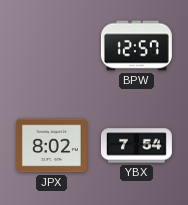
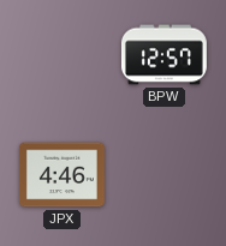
JPX: 8:02 -> 4:46
YBX: 7:54 -> none
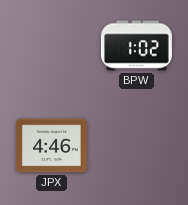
BPW: 12:57 -> 1:02
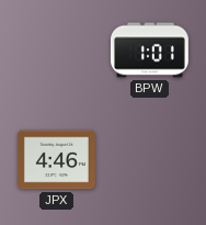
BPW: 1:02 -> 1:01
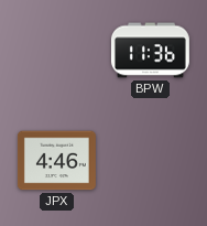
BPW: 1:01 -> 11:36
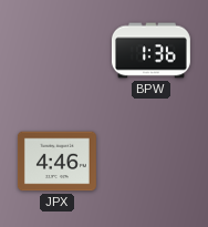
BPW: 11:36 -> 1:36
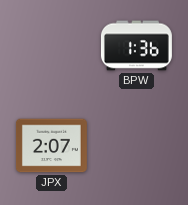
JPX: 4:46 -> 2:07
